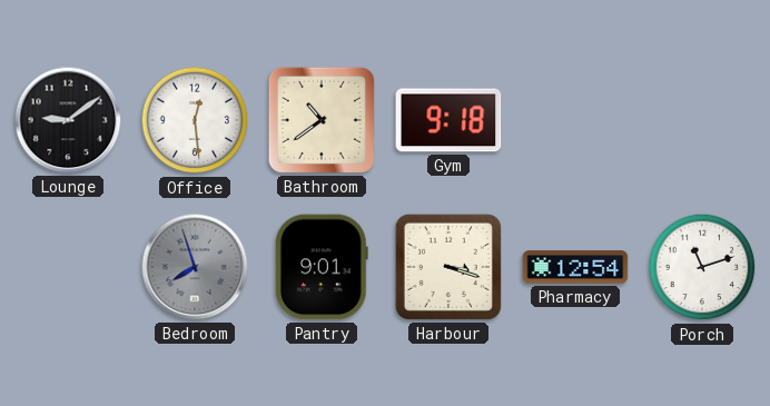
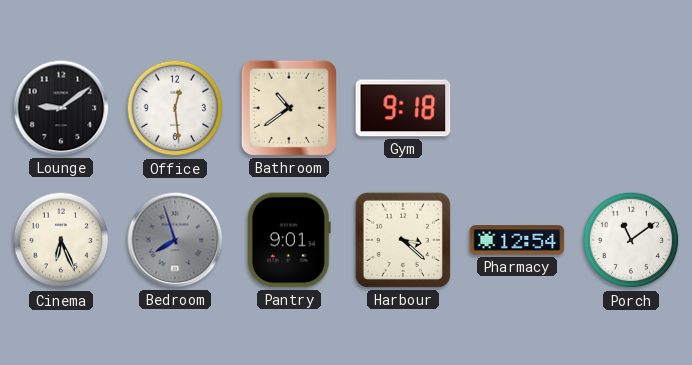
Cinema: none -> 6:26
Harbour: 3:18 -> 3:22
Porch: 11:12 -> 11:09
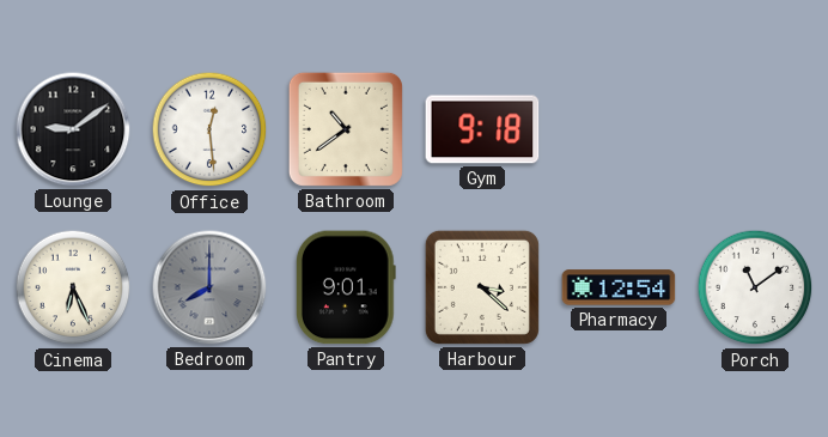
Bedroom: 7:57 -> 8:00
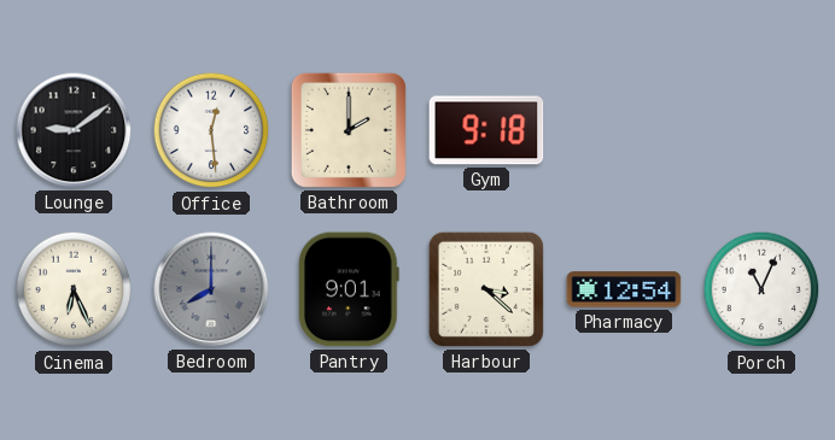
Bathroom: 10:39 -> 2:00
Porch: 11:09 -> 11:04
